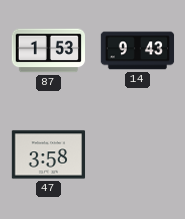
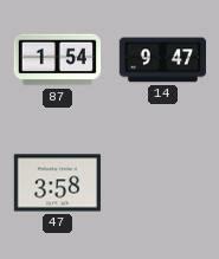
87: 1:53 -> 1:54
14: 9:43 -> 9:47
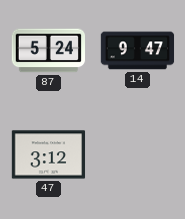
87: 1:54 -> 5:24
47: 3:58 -> 3:12
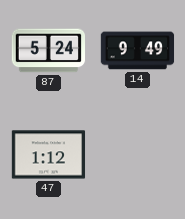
14: 9:47 -> 9:49
47: 3:12 -> 1:12
